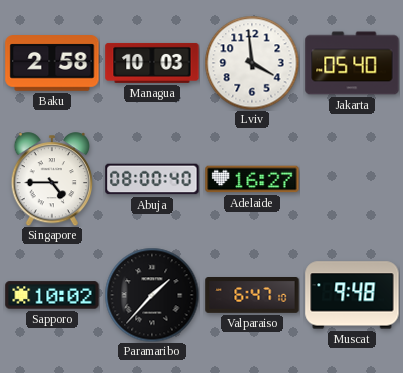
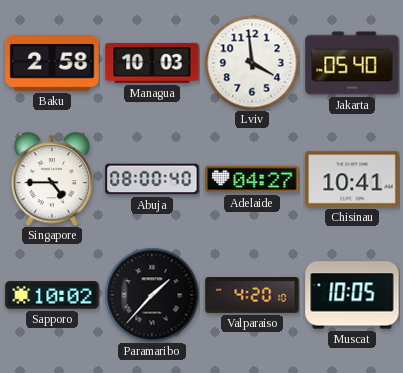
Adelaide: 16:27 -> 04:27
Chisinau: none -> 10:41
Valparaiso: 6:47 -> 4:20
Muscat: 9:48 -> 10:05
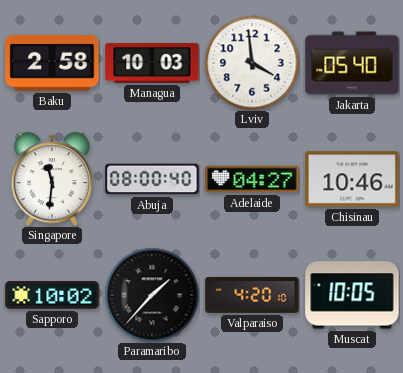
Singapore: 4:45 -> 11:31
Chisinau: 10:41 -> 10:46
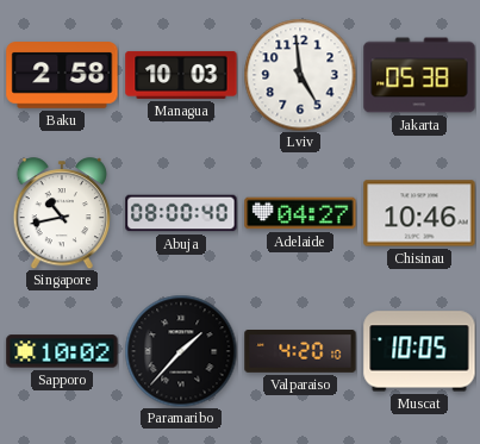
Lviv: 3:59 -> 4:59
Jakarta: 05:40 -> 05:38
Singapore: 11:31 -> 10:43
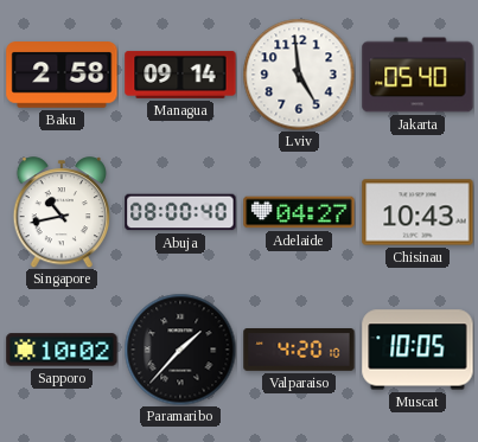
Managua: 10:03 -> 09:14
Jakarta: 05:38 -> 05:40
Chisinau: 10:46 -> 10:43
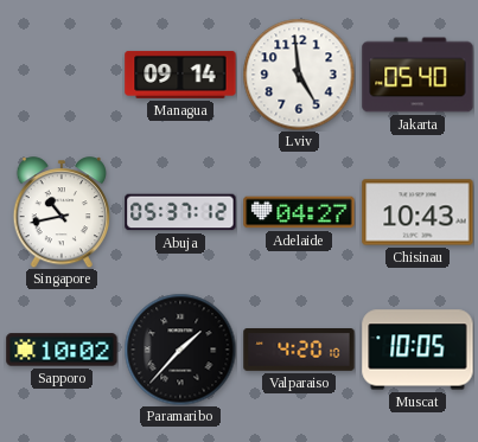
Baku: 2:58 -> none
Abuja: 08:00 -> 05:37
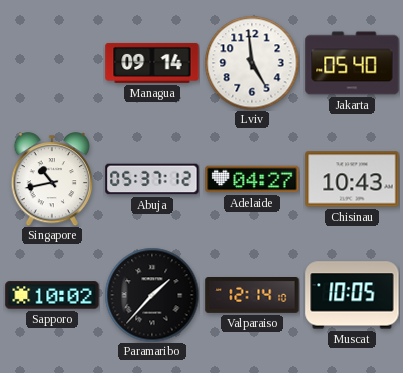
Valparaiso: 4:20 -> 12:14
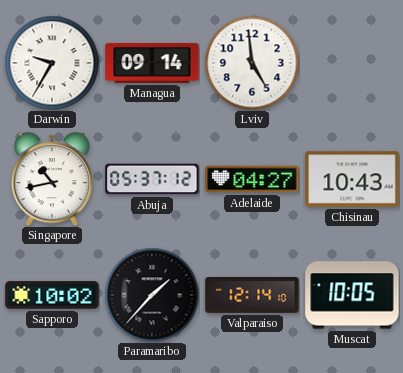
Darwin: none -> 9:35
Jakarta: 05:40 -> none
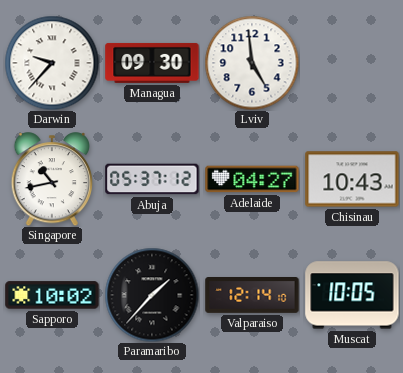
Darwin: 9:35 -> 9:37
Managua: 09:14 -> 09:30
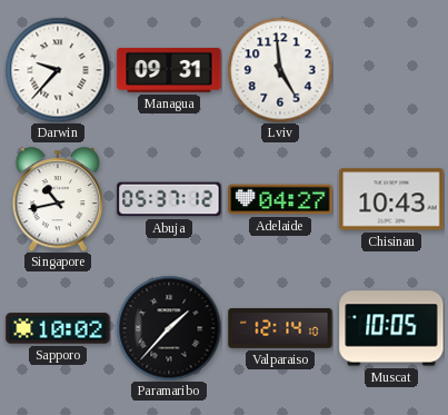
Managua: 09:30 -> 09:31
